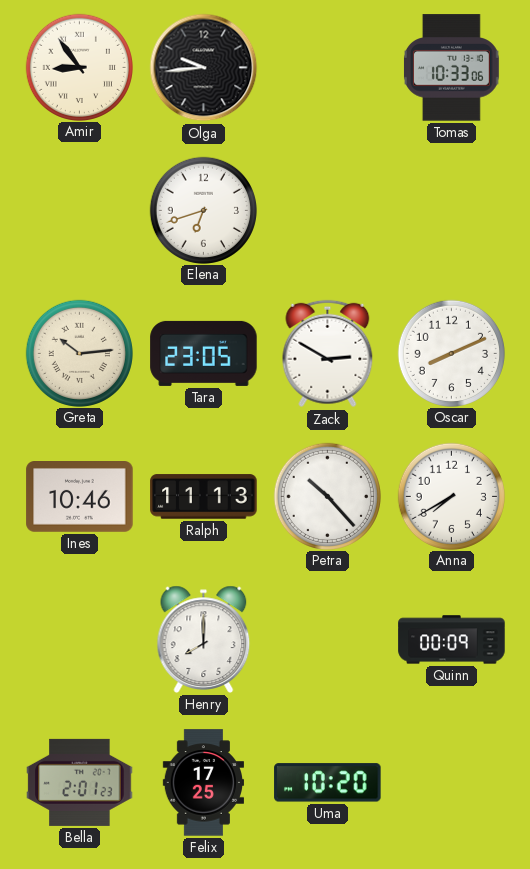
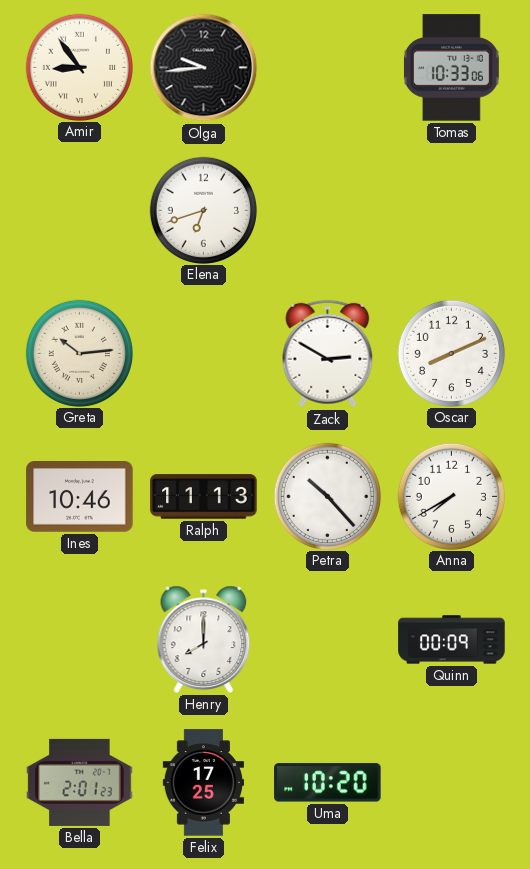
Tara: 23:05 -> none
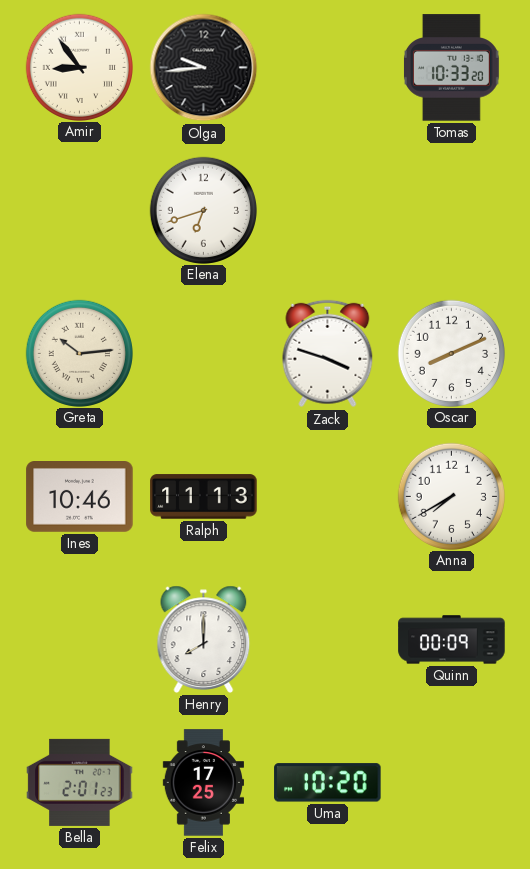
Tomas: 10:33:06 -> 10:33:20
Zack: 2:50 -> 3:48
Petra: 10:23 -> none
